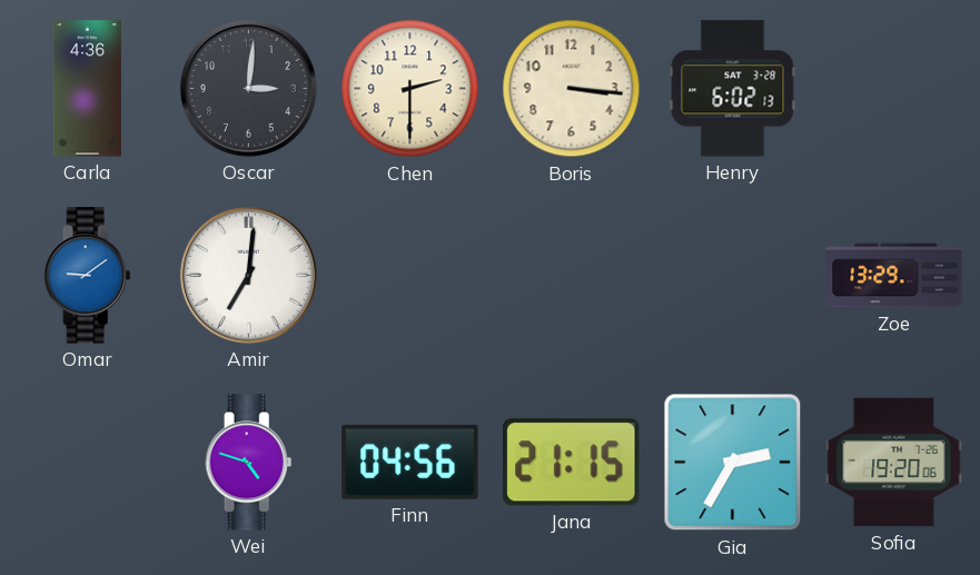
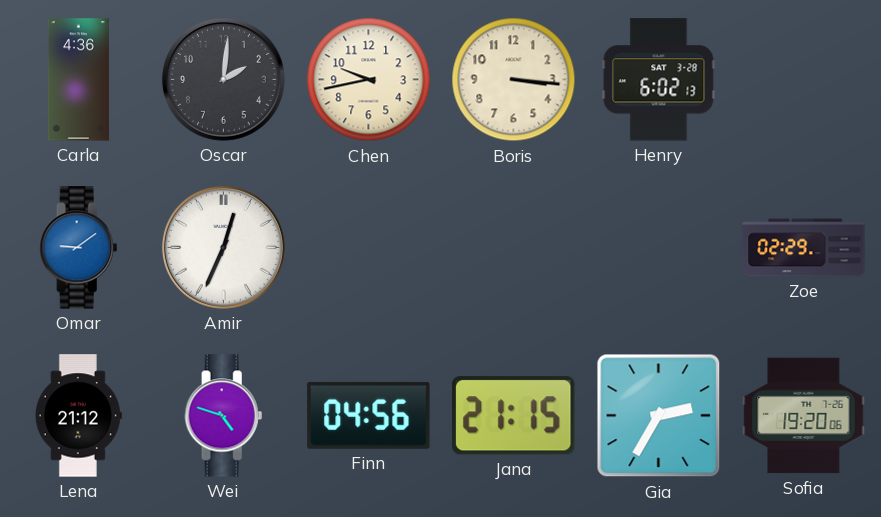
Oscar: 3:01 -> 2:01
Chen: 2:30 -> 9:43
Amir: 7:01 -> 12:34
Zoe: 13:29 -> 02:29
Lena: none -> 21:12
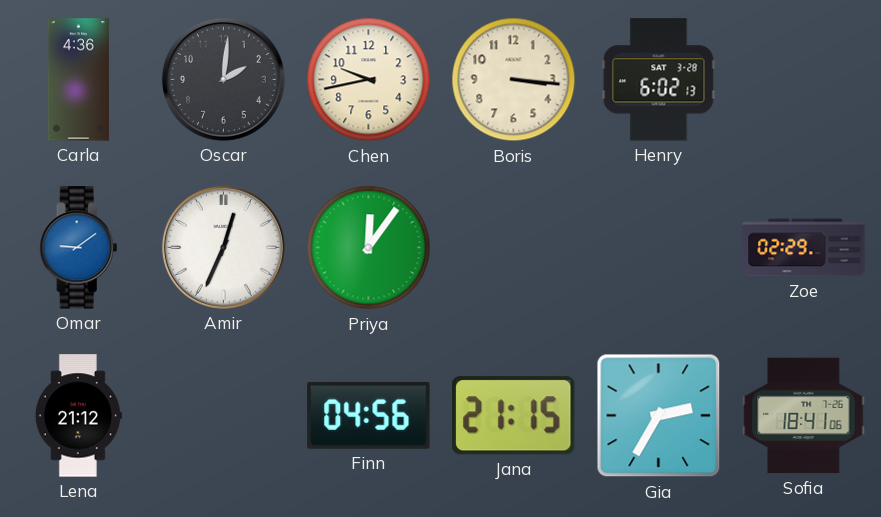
Priya: none -> 12:06
Wei: 4:48 -> none
Sofia: 19:20 -> 18:41
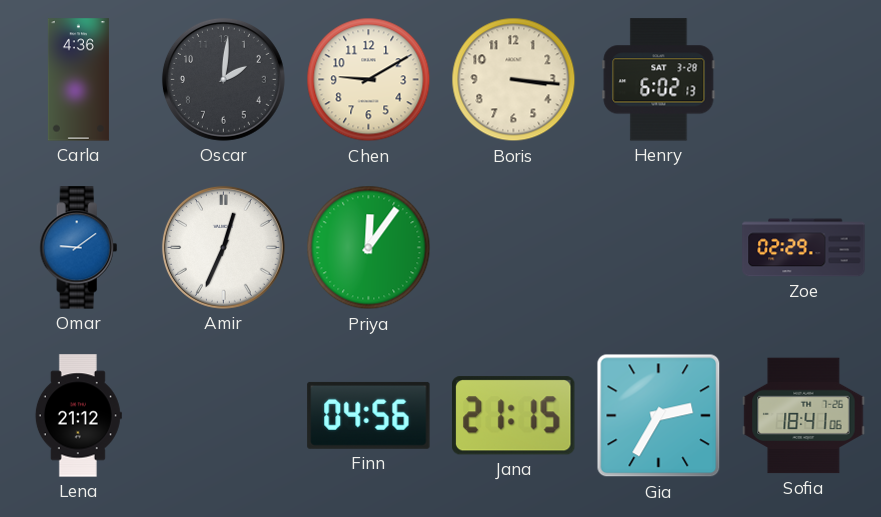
Chen: 9:43 -> 9:10
